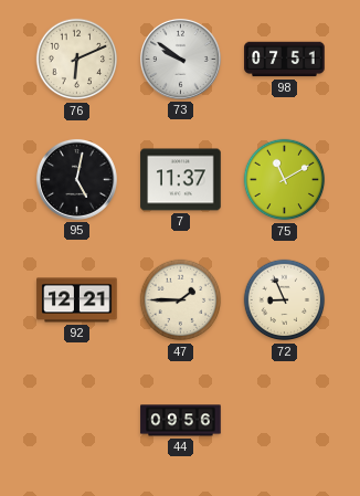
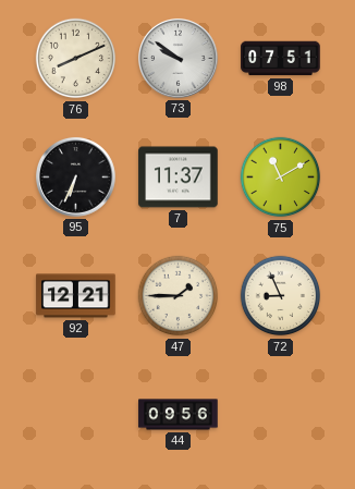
76: 6:11 -> 8:11
95: 5:02 -> 6:34
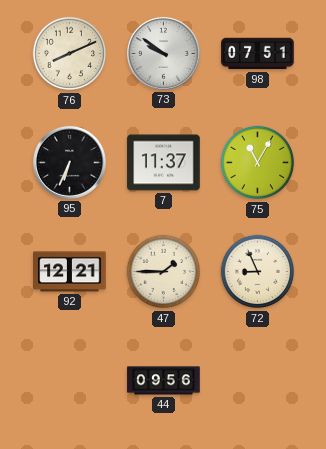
75: 11:10 -> 11:05
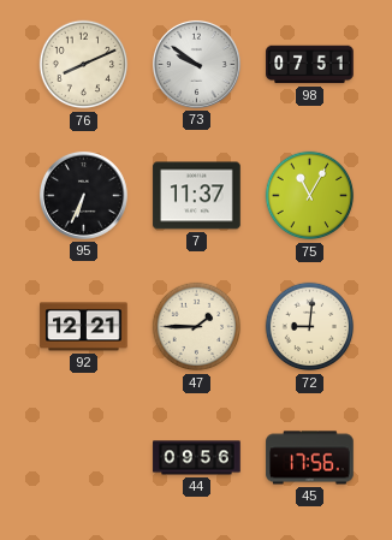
72: 8:56 -> 9:01
45: none -> 17:56
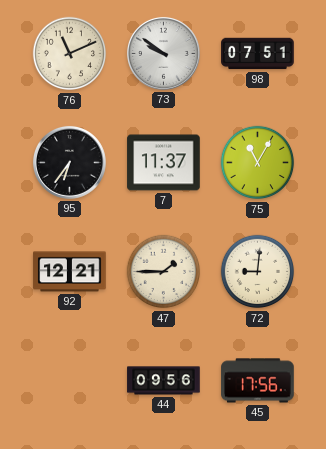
76: 8:11 -> 11:11
95: 6:34 -> 6:36
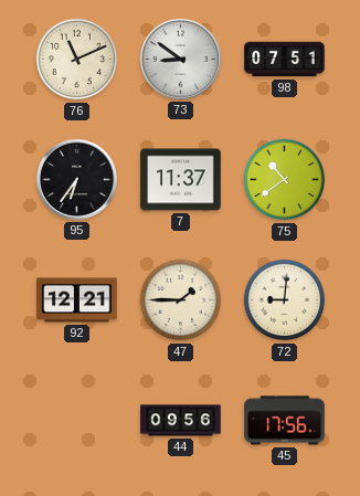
73: 9:51 -> 8:51
75: 11:05 -> 10:39
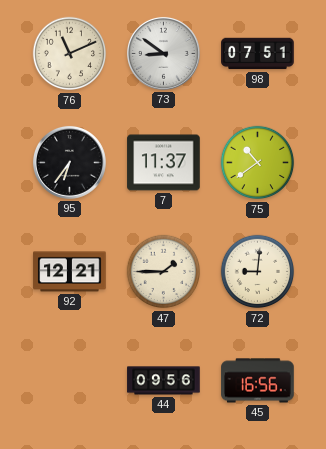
45: 17:56 -> 16:56
